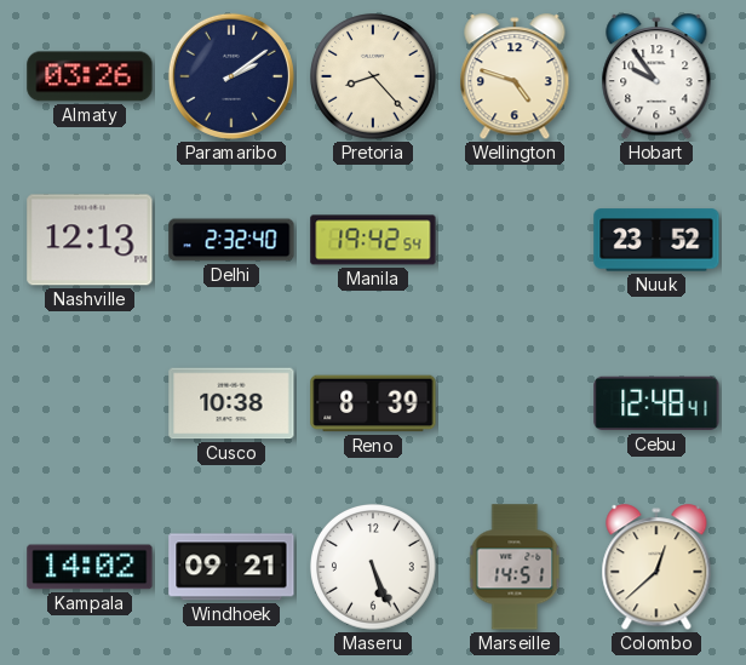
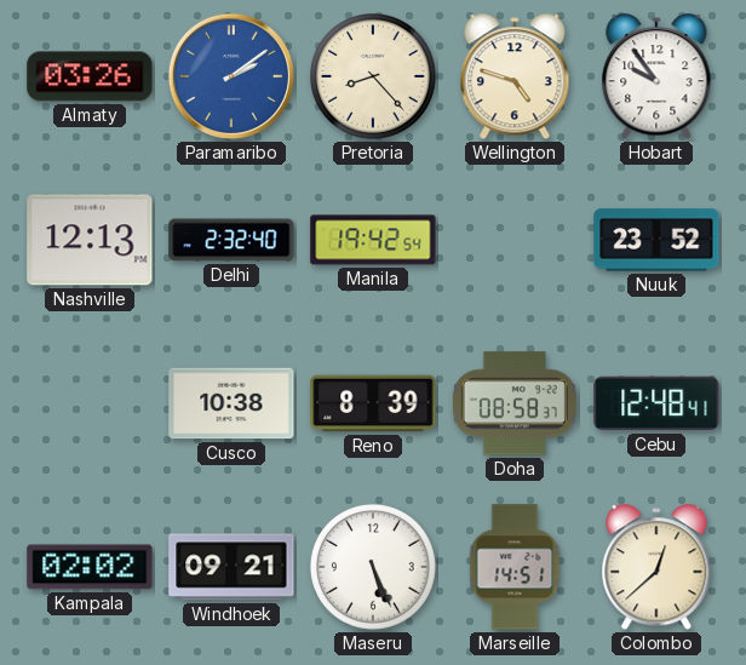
Paramaribo dial: navy -> blue
Doha: none -> 08:58
Kampala: 14:02 -> 02:02
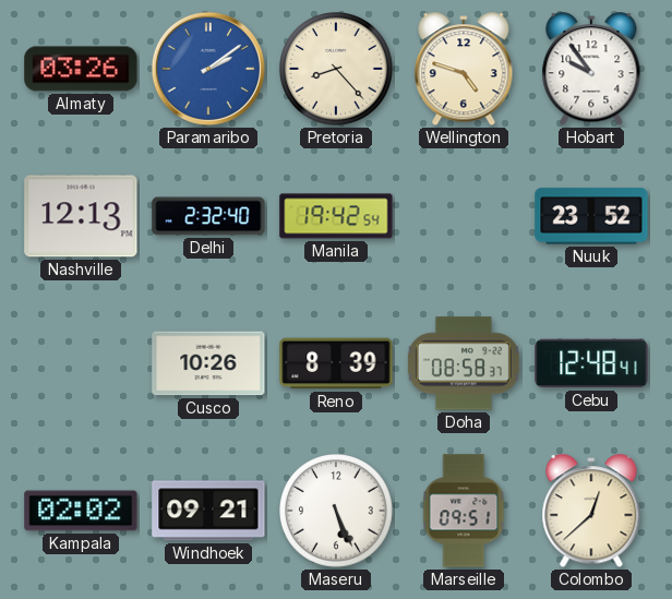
Cusco: 10:38 -> 10:26
Marseille: 14:51 -> 09:51
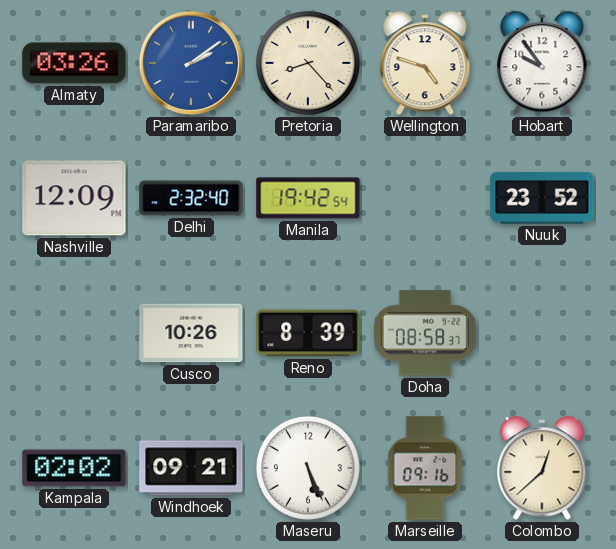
Nashville: 12:13 -> 12:09
Cebu: 12:48 -> none
Marseille: 09:51 -> 09:16
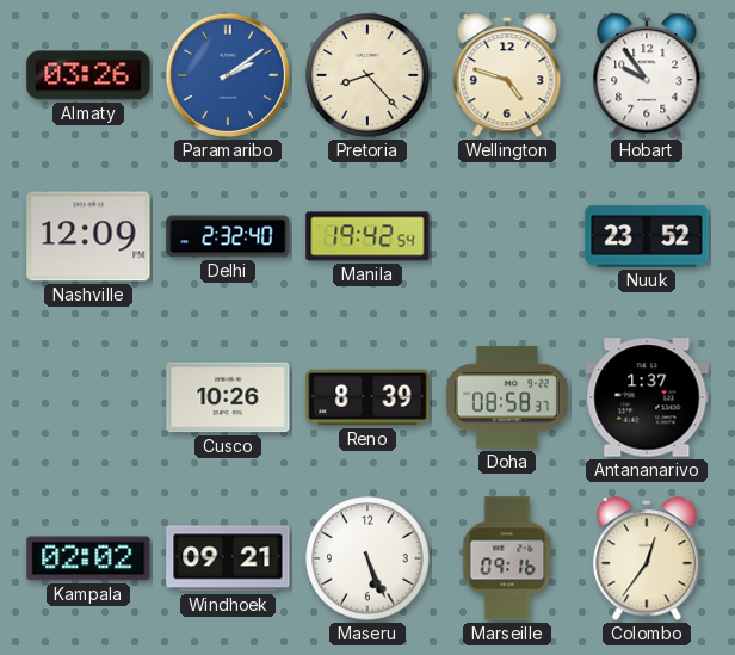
Antananarivo: none -> 1:37
Colombo: 12:38 -> 12:36
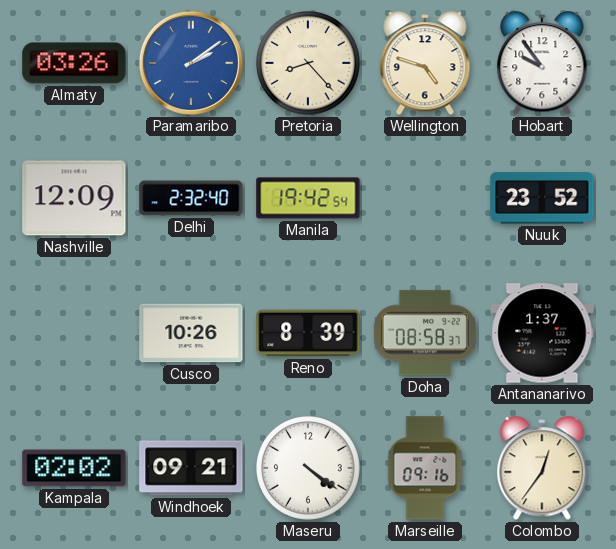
Maseru: 5:26 -> 4:21
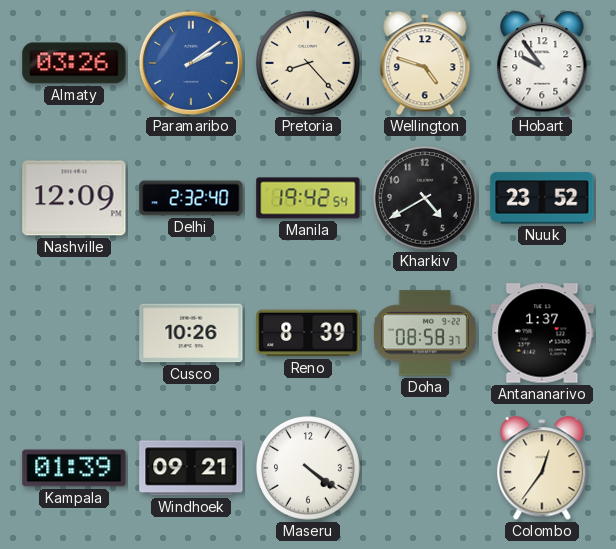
Kharkiv: none -> 4:40
Kampala: 02:02 -> 01:39
Marseille: 09:16 -> none
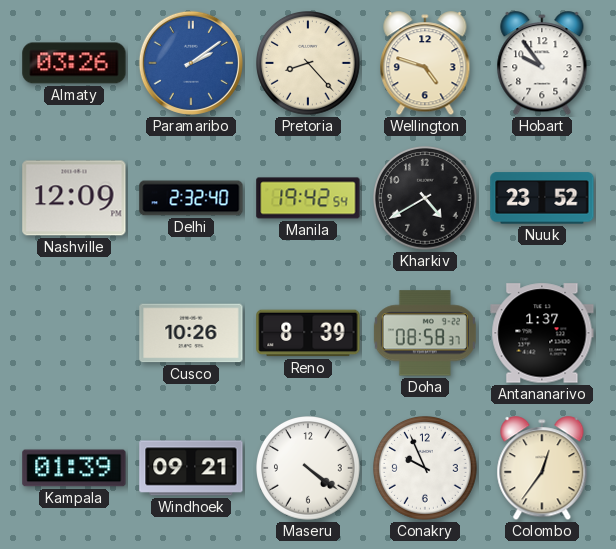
Conakry: none -> 9:56
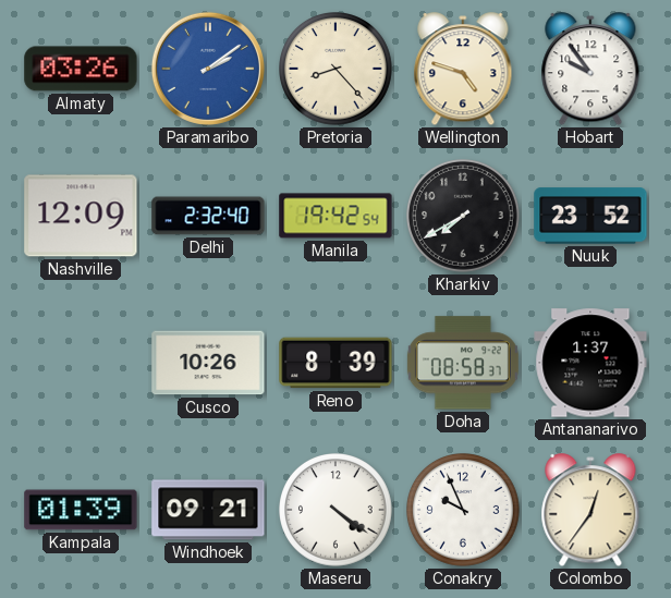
Kharkiv: 4:40 -> 7:40
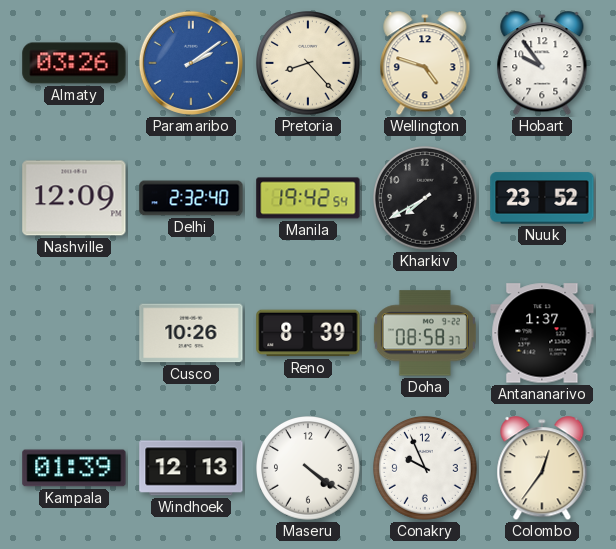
Windhoek: 09:21 -> 12:13
